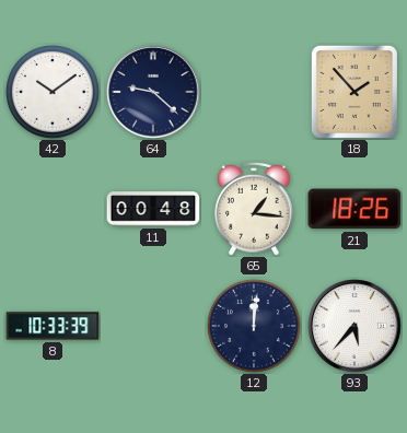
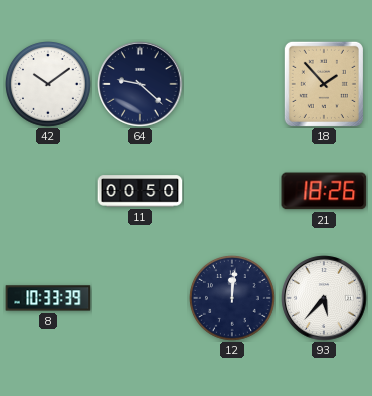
11: 00:48 -> 00:50
65: 1:16 -> none
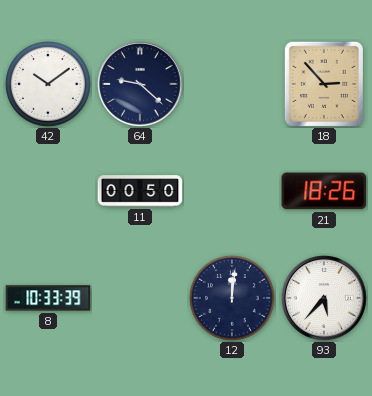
18: 1:53 -> 2:53
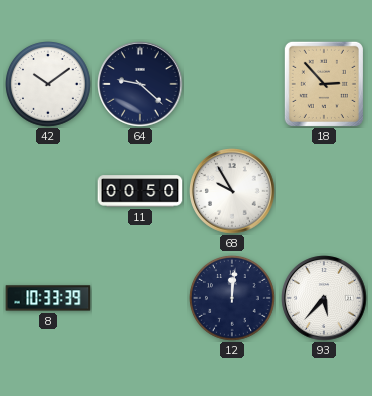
68: none -> 9:55
21: 18:26 -> none
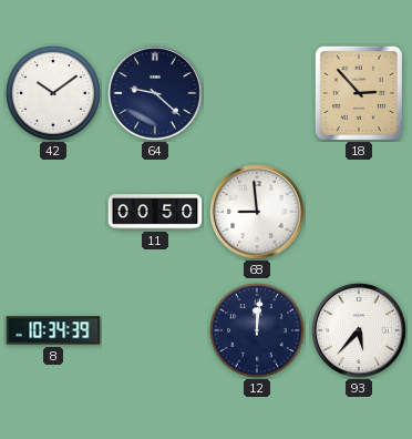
68: 9:55 -> 8:59
8: 10:33 -> 10:34
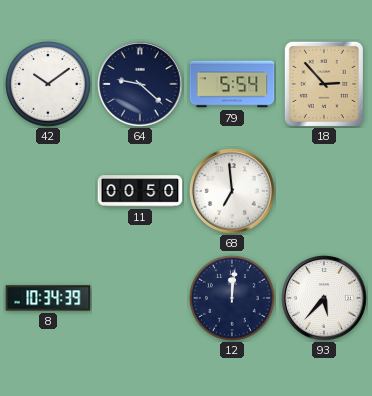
79: none -> 5:54
68: 8:59 -> 6:59
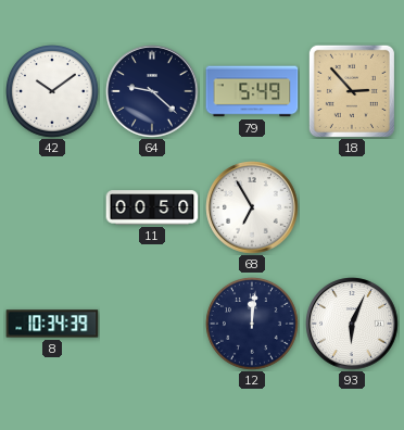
79: 5:54 -> 5:49
68: 6:59 -> 6:55
93: 5:37 -> 6:04
